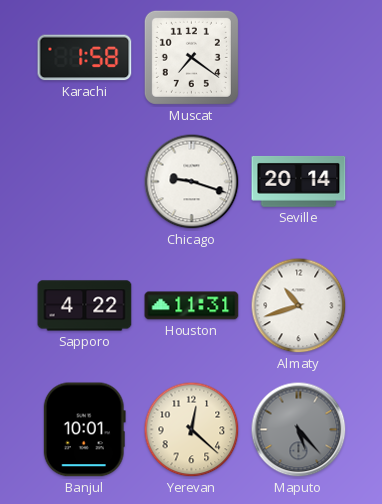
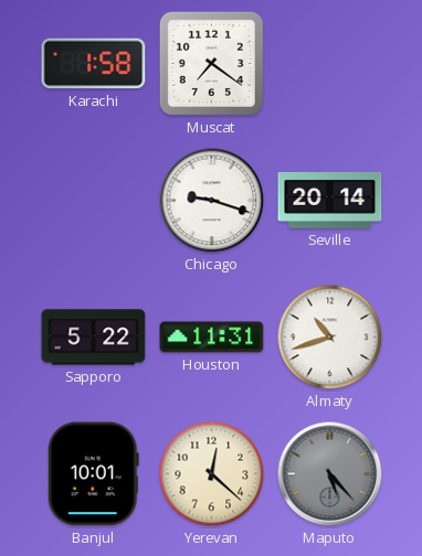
Sapporo: 4:22 -> 5:22
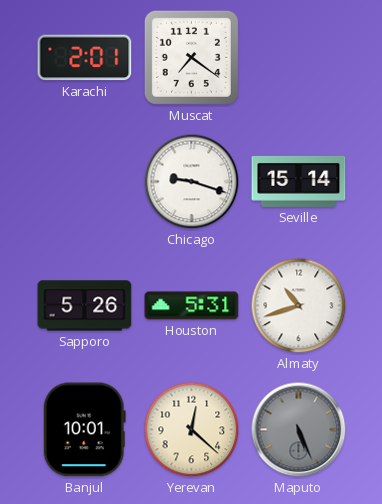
Karachi: 1:58 -> 2:01
Seville: 20:14 -> 15:14
Sapporo: 5:22 -> 5:26
Houston: 11:31 -> 5:31
Maputo: 5:23 -> 5:26
